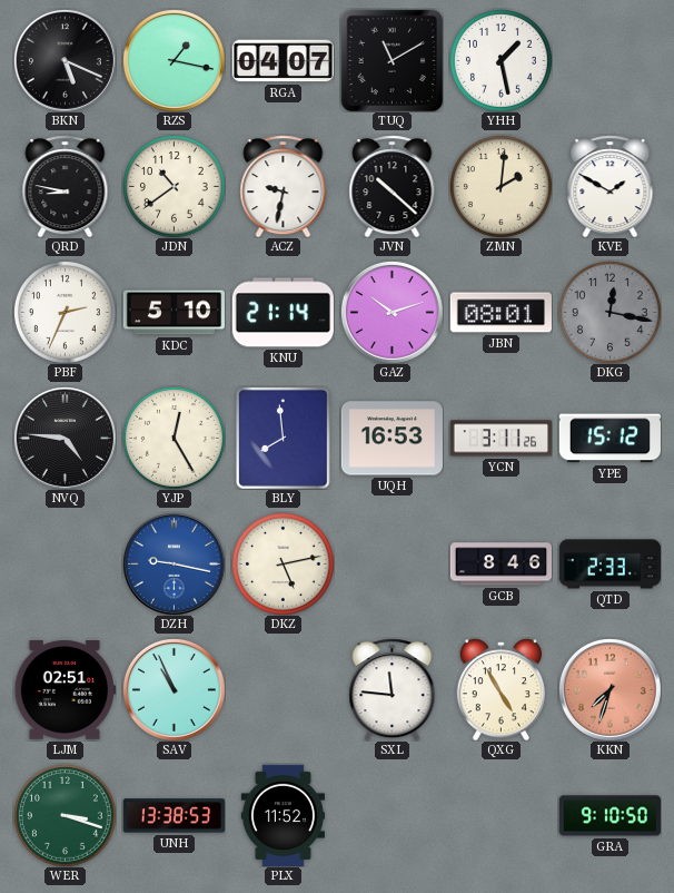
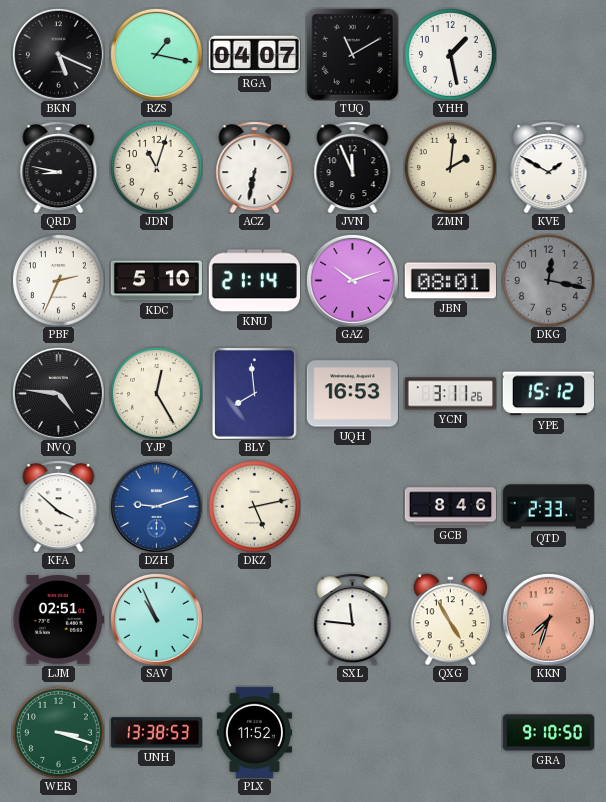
JDN: 10:39 -> 11:03
ACZ: 9:32 -> 6:32
JVN: 10:22 -> 11:56
KFA: none -> 3:52
DZH: 9:17 -> 9:12
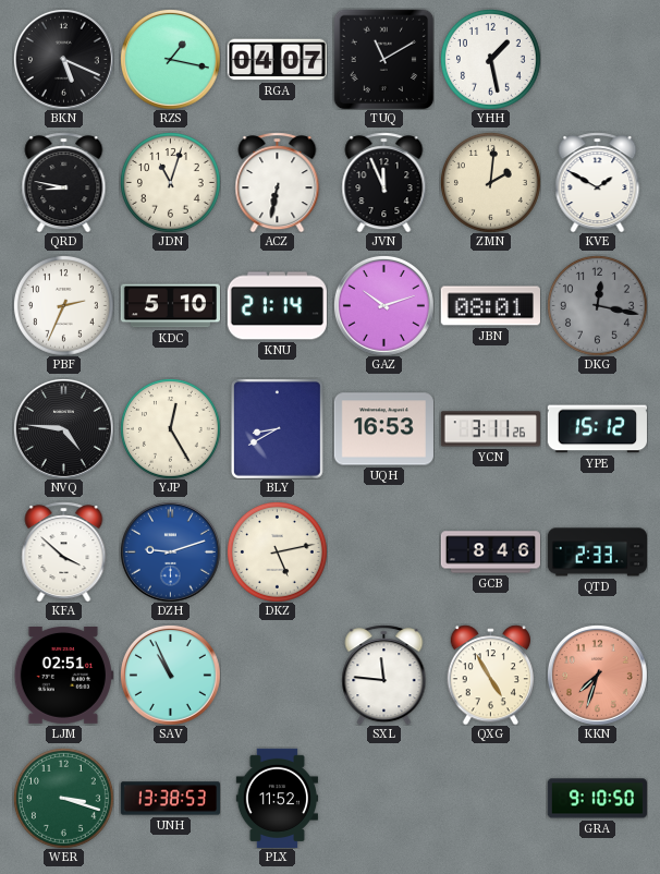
BLY: 7:59 -> 8:40
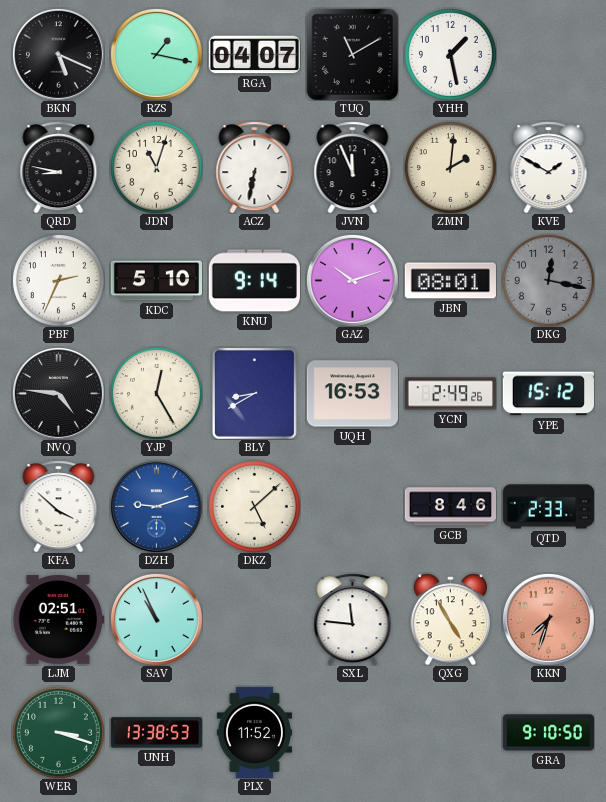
KNU: 21:14 -> 9:14
YCN: 3:11 -> 2:49
DKZ: 5:13 -> 5:08
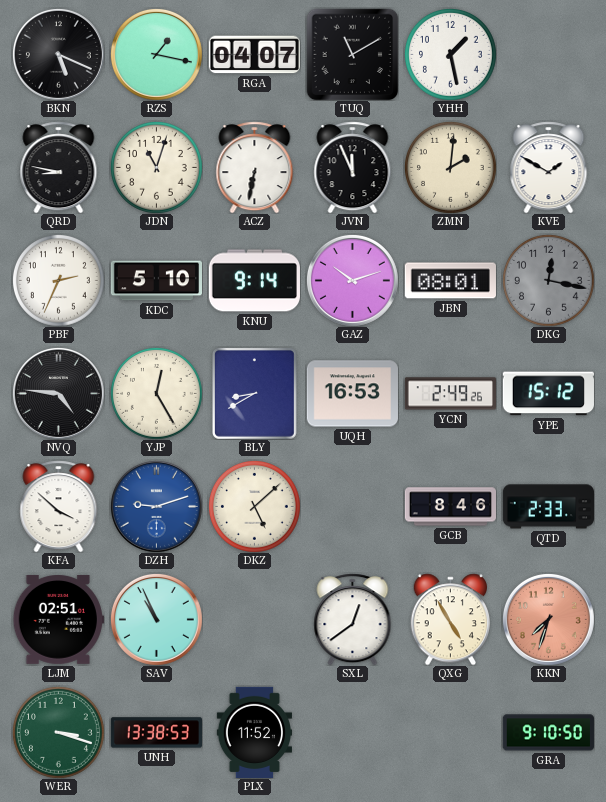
SXL: 11:46 -> 12:39
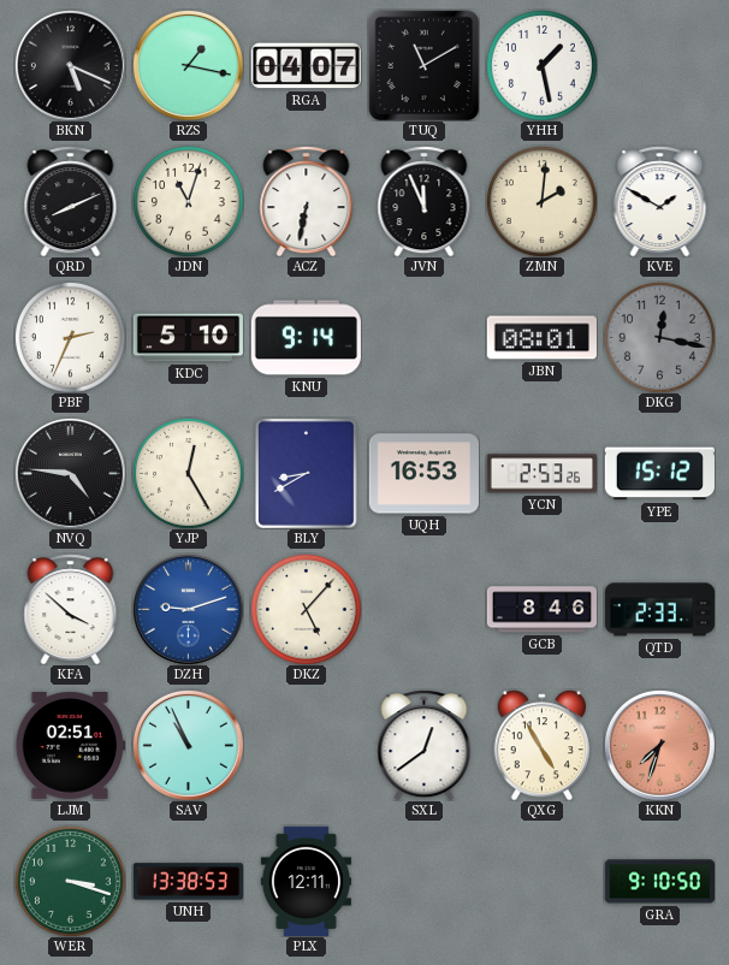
QRD: 8:47 -> 8:11
GAZ: 10:12 -> none
YCN: 2:49 -> 2:53
DKZ: 5:08 -> 5:07
PLX: 11:52 -> 12:11
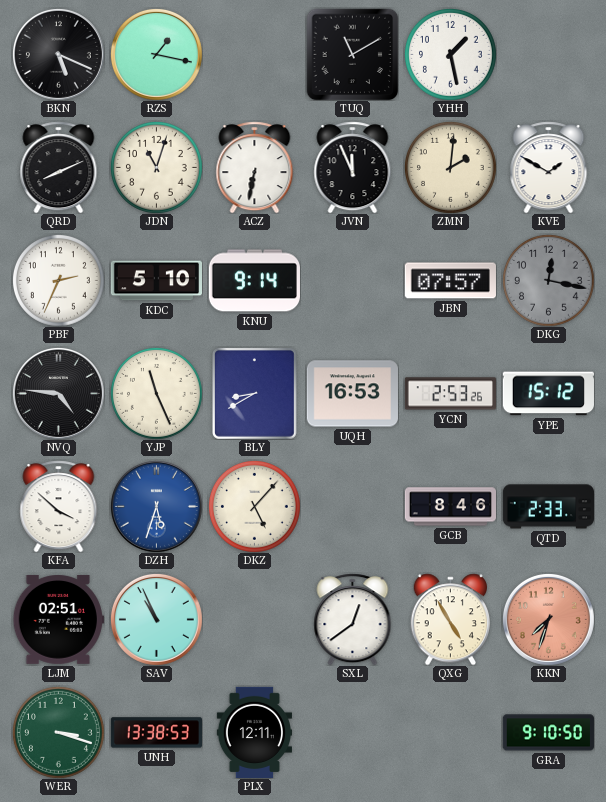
RGA: 04:07 -> none
JBN: 08:01 -> 07:57
YJP: 12:25 -> 11:26
DZH: 9:12 -> 5:33
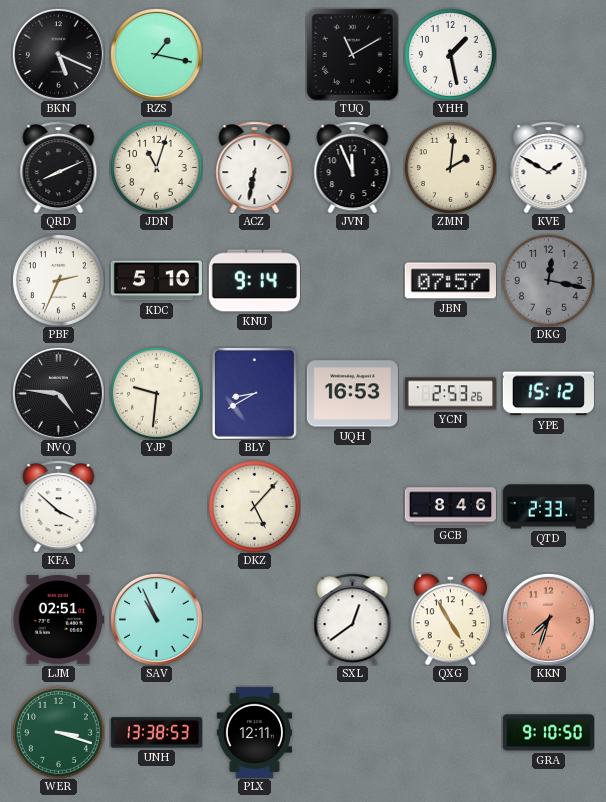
YJP: 11:26 -> 9:31
DZH: 5:33 -> none
